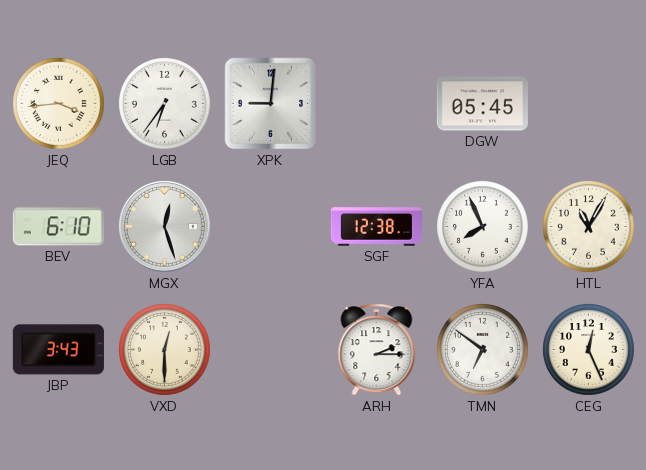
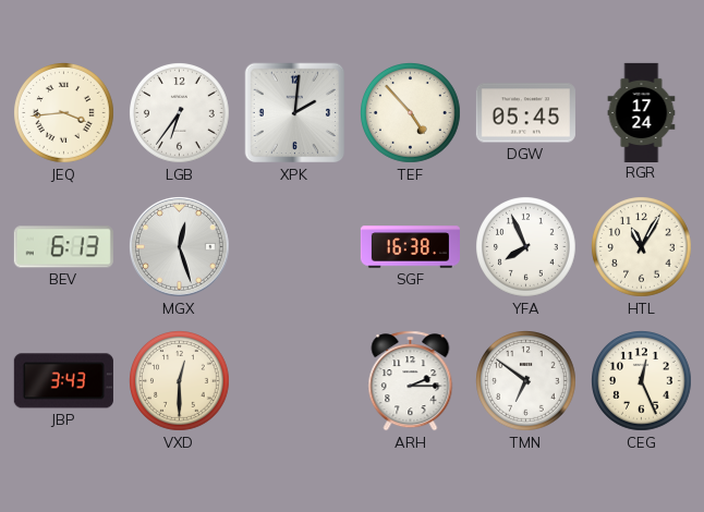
XPK: 9:01 -> 2:01
TEF: none -> 4:53
RGR: none -> 17:24
BEV: 6:10 -> 6:13
SGF: 12:38 -> 16:38
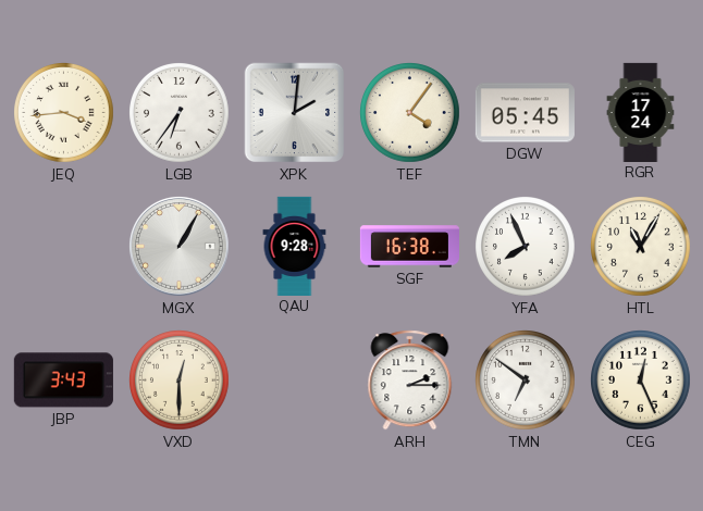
TEF: 4:53 -> 4:06
BEV: 6:13 -> none
MGX: 12:27 -> 1:05
QAU: none -> 9:28
